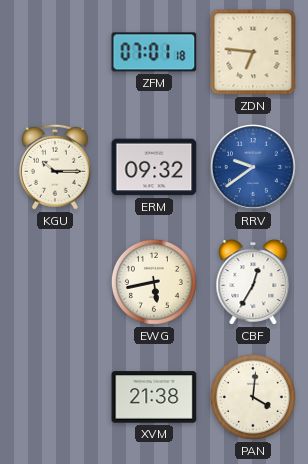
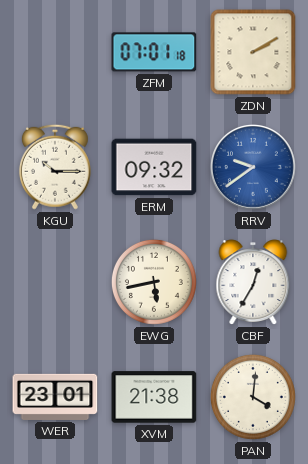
ZDN: 6:46 -> 2:10
WER: none -> 23:01
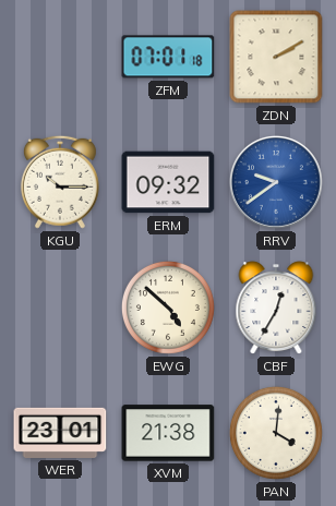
EWG: 5:43 -> 4:52
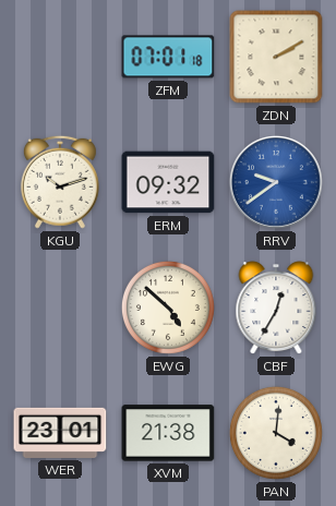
KGU: 10:15 -> 10:12
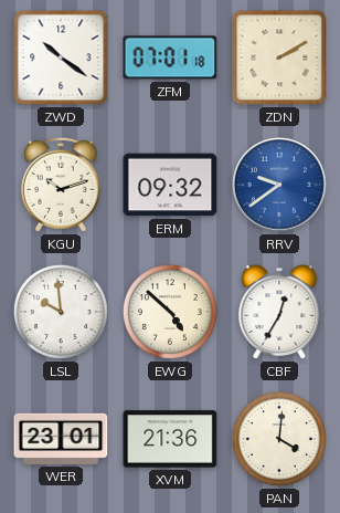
ZWD: none -> 10:21
LSL: none -> 9:59
XVM: 21:38 -> 21:36
